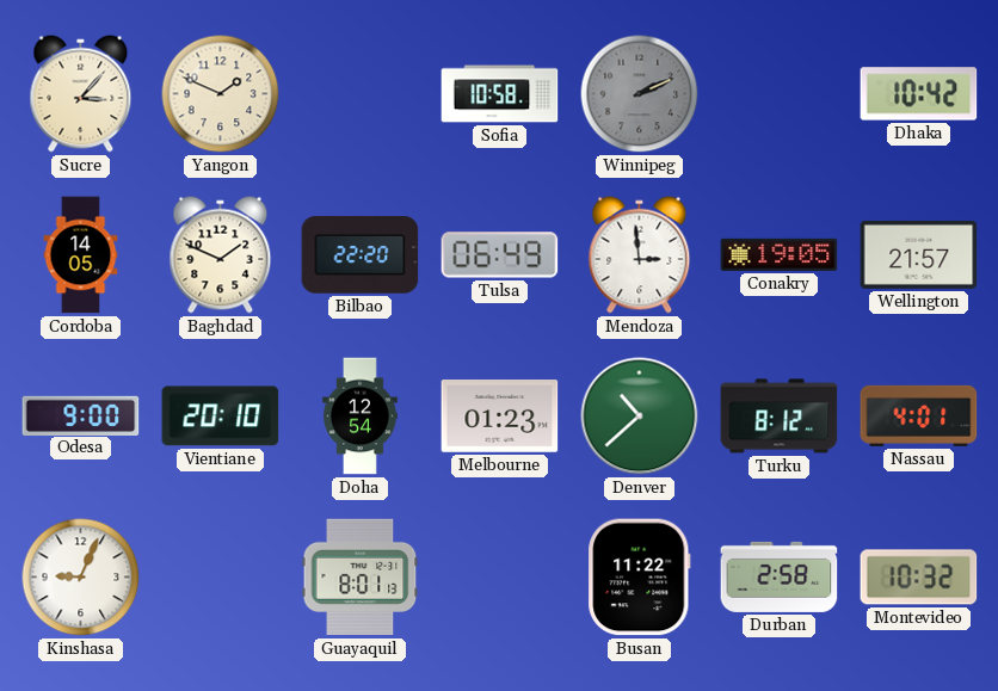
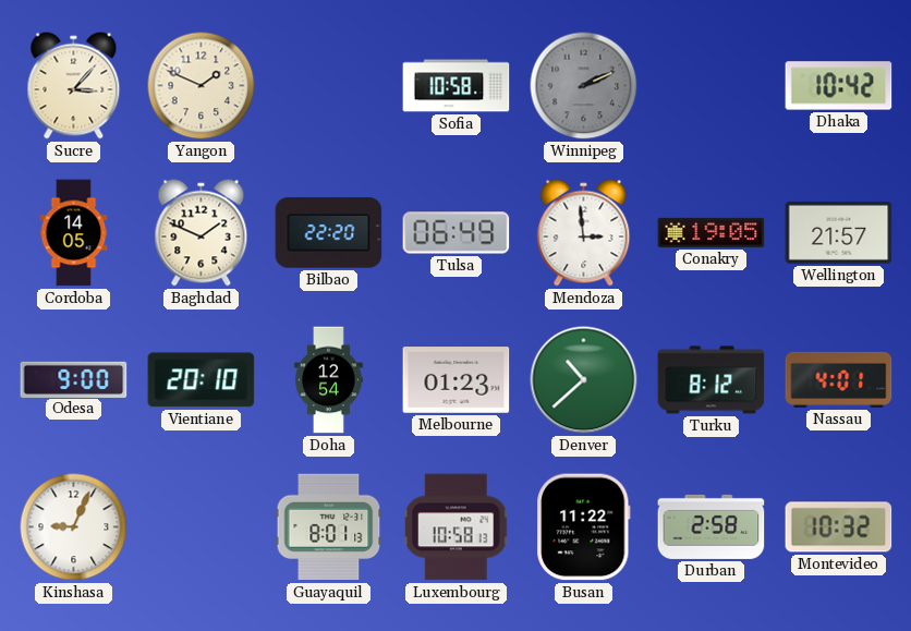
Luxembourg: none -> 10:58
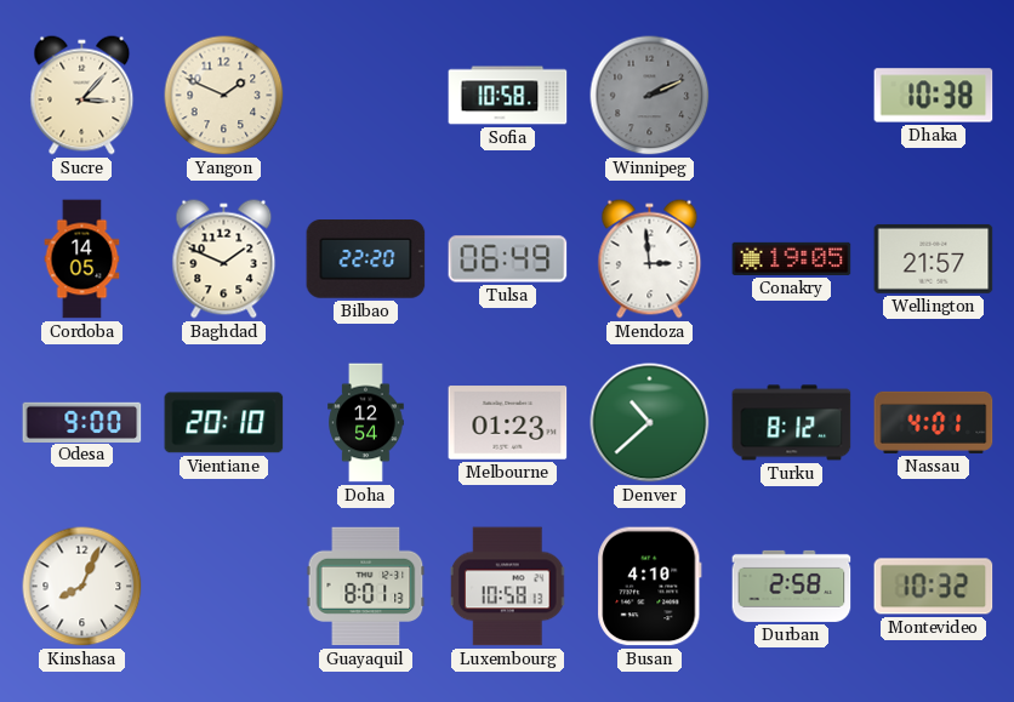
Dhaka: 10:42 -> 10:38
Kinshasa: 9:04 -> 8:04
Busan: 11:22 -> 4:10
